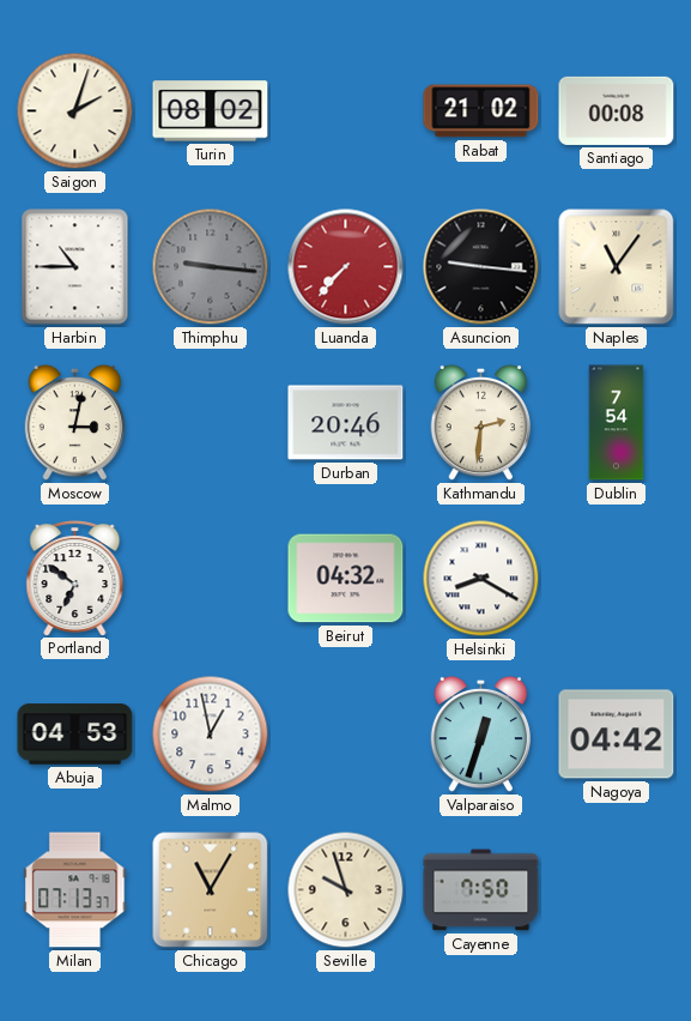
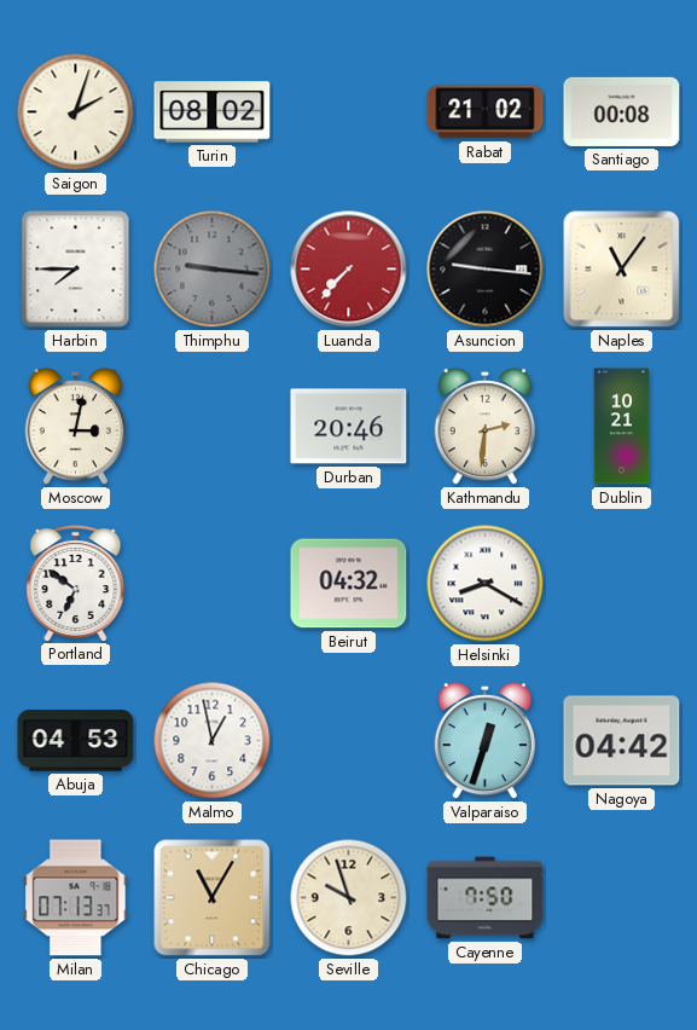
Harbin: 10:45 -> 7:45
Dublin: 7:54 -> 10:21
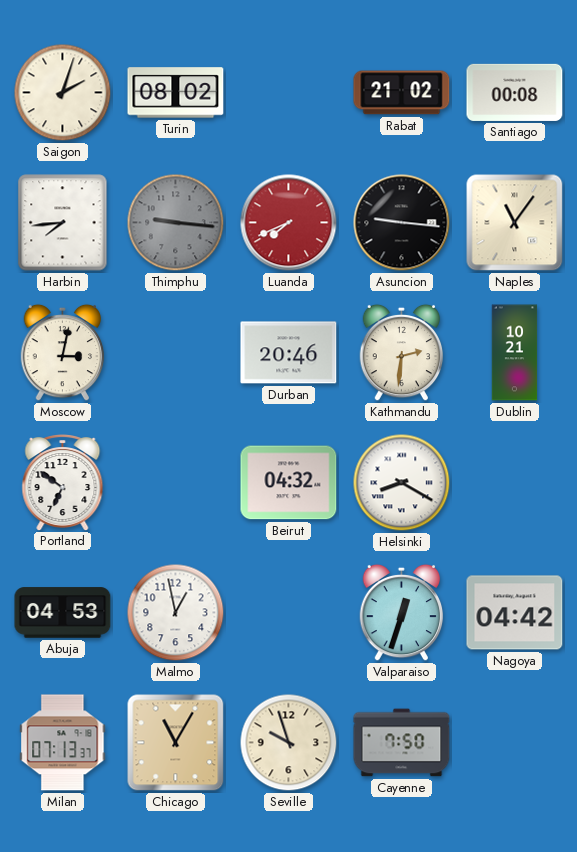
Harbin: 7:45 -> 7:44
Luanda: 7:37 -> 7:41
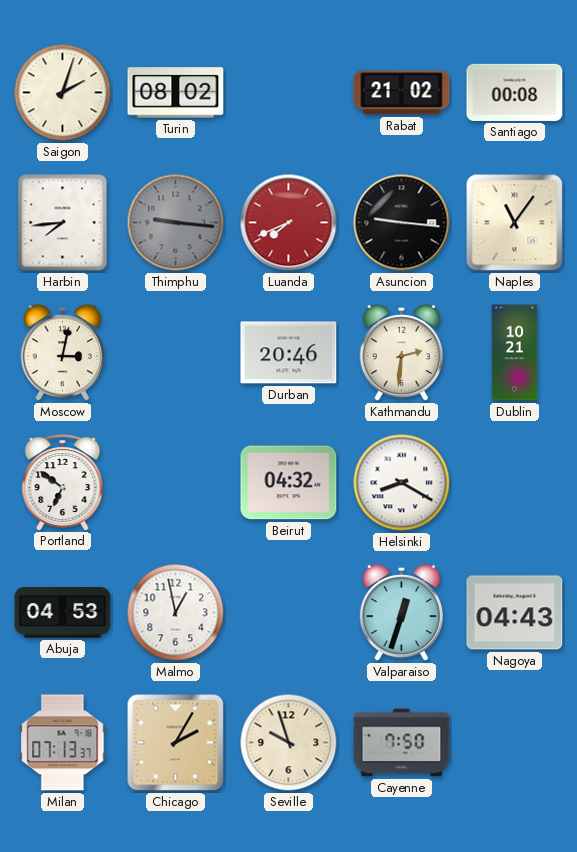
Nagoya: 04:42 -> 04:43
Chicago: 11:05 -> 2:05
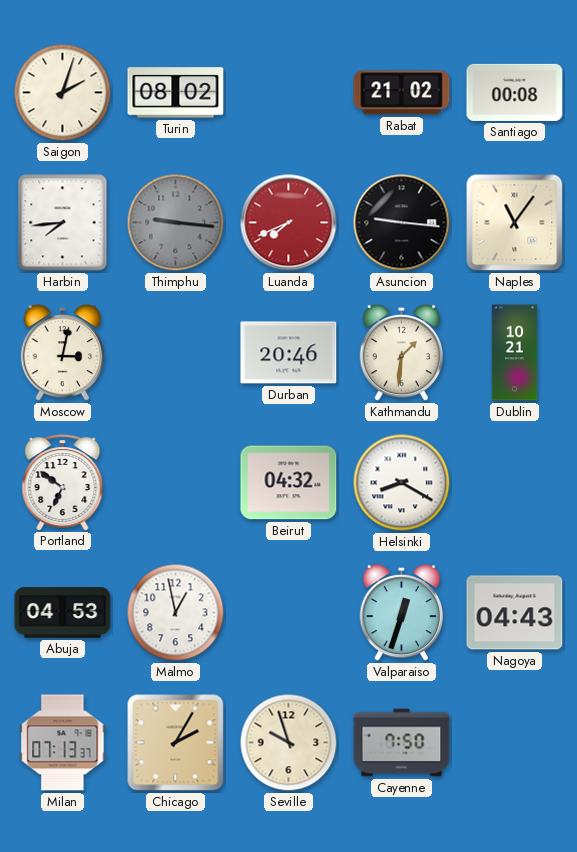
Kathmandu: 2:31 -> 1:31
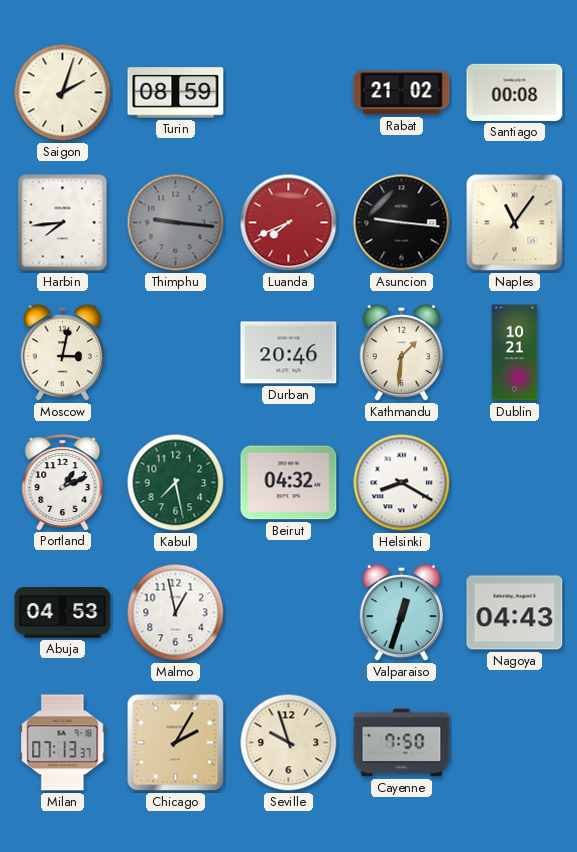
Turin: 08:02 -> 08:59
Portland: 6:51 -> 1:11
Kabul: none -> 7:28
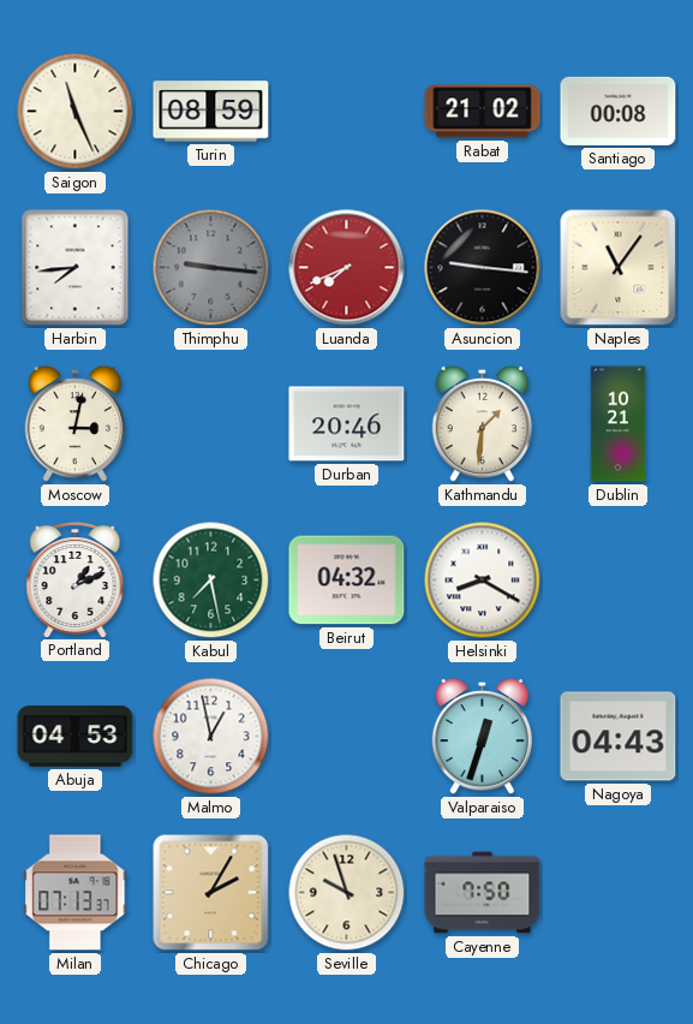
Saigon: 2:03 -> 11:26
